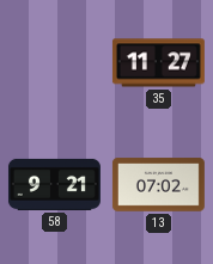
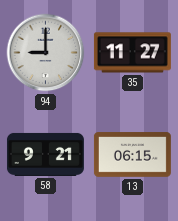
94: none -> 9:00
13: 07:02 -> 06:15
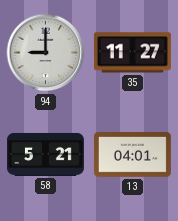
58: 9:21 -> 5:21
13: 06:15 -> 04:01
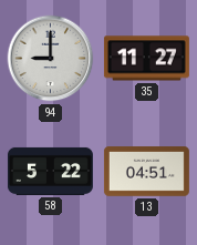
58: 5:21 -> 5:22
13: 04:01 -> 04:51
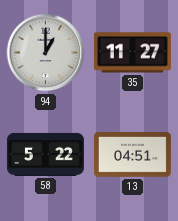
94: 9:00 -> 1:00
